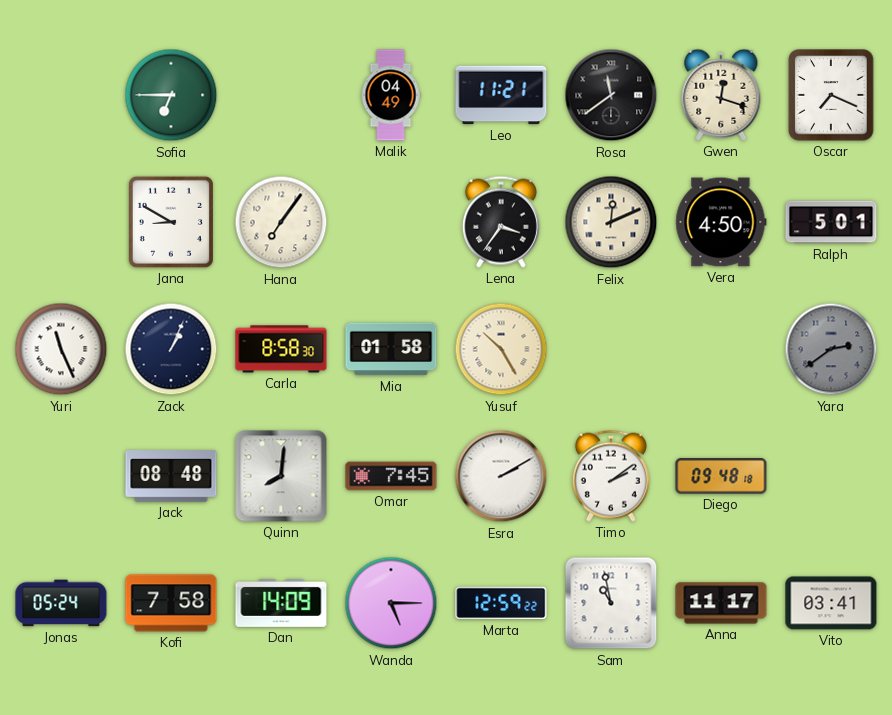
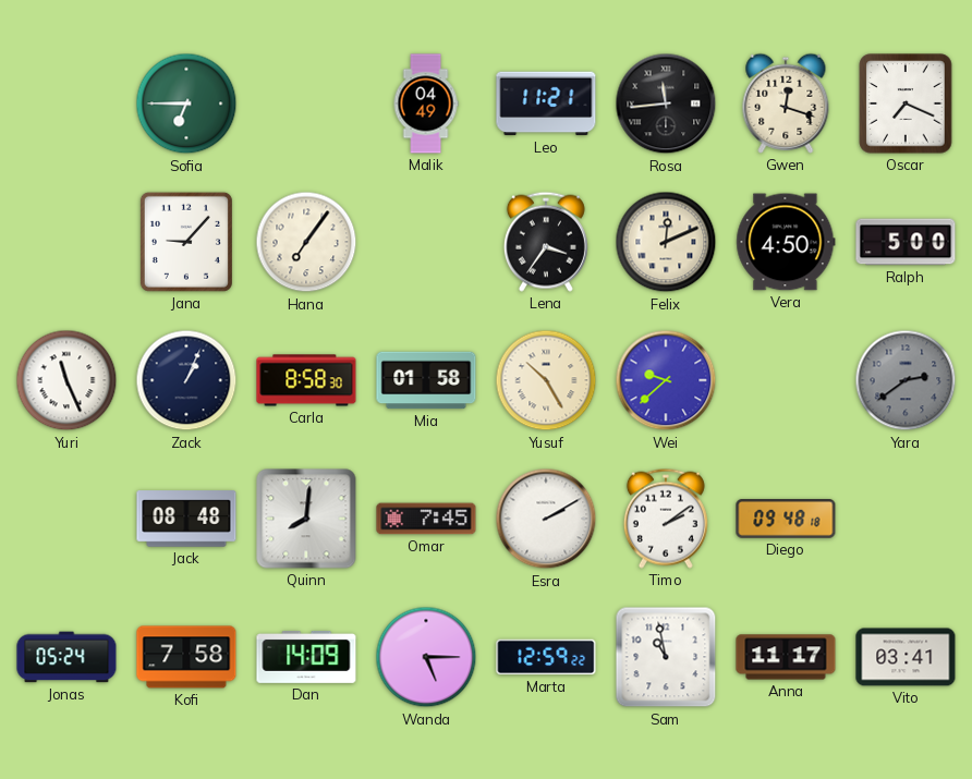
Rosa: 11:39 -> 11:44
Jana: 8:50 -> 9:07
Ralph: 5:01 -> 5:00
Wei: none -> 9:38
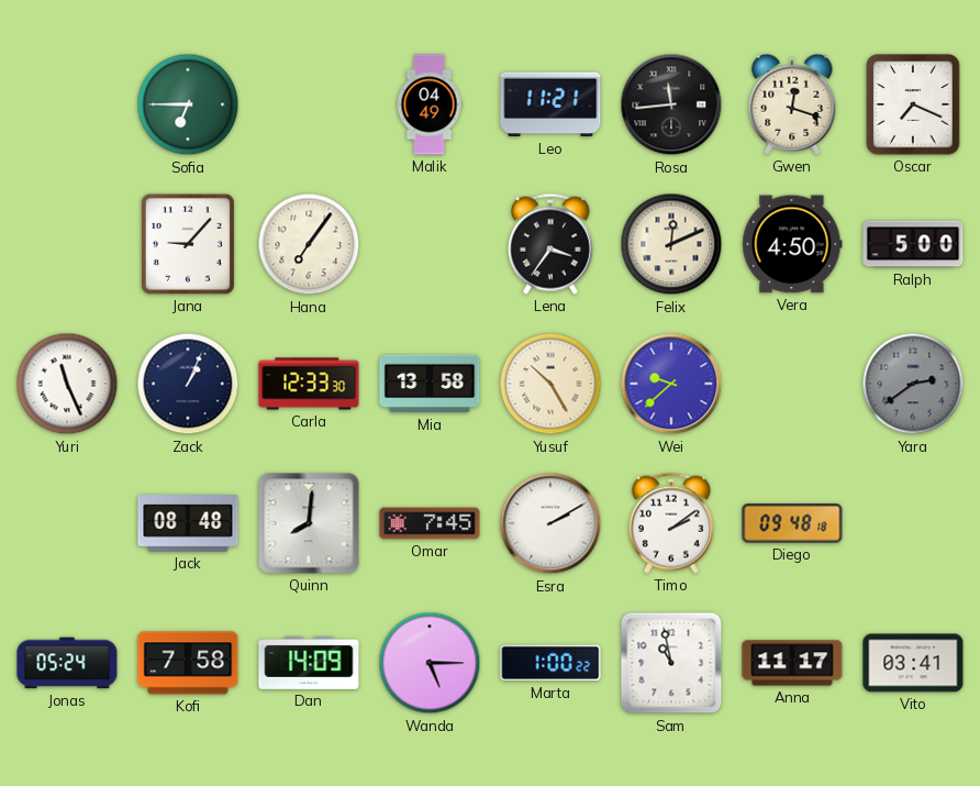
Carla: 8:58 -> 12:33
Mia: 01:58 -> 13:58
Marta: 12:59 -> 1:00
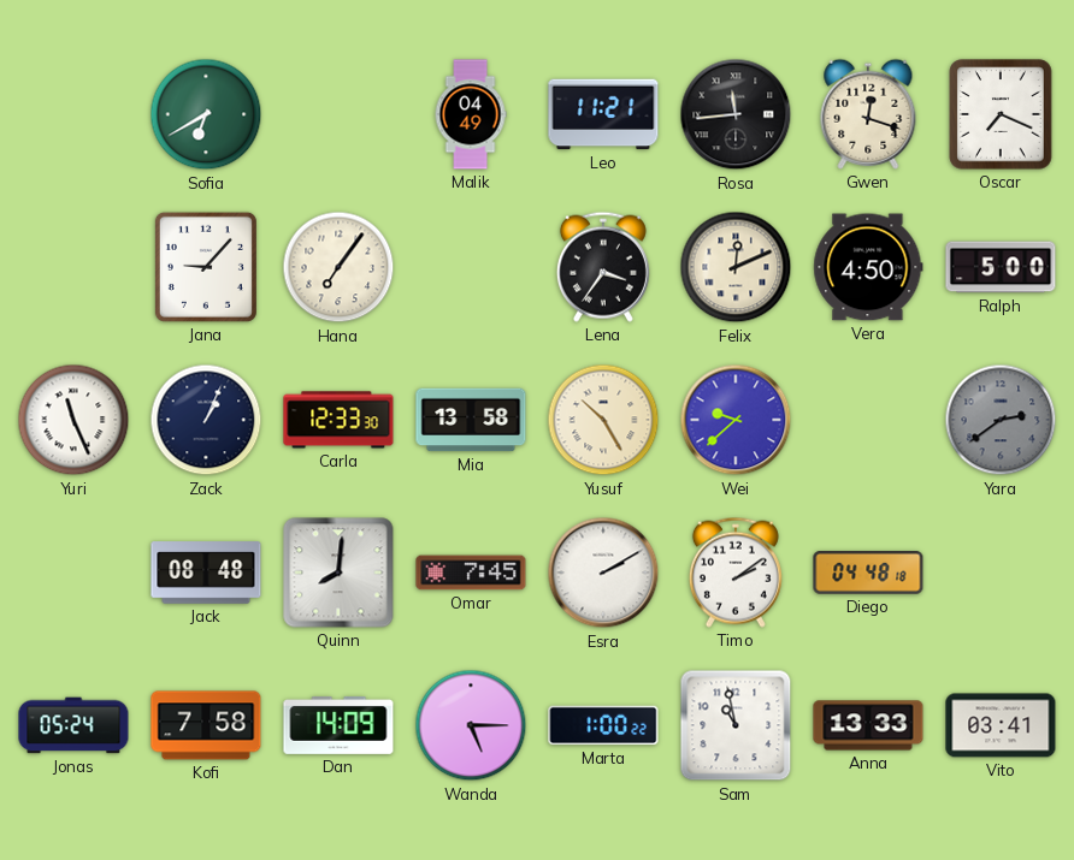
Sofia: 6:45 -> 6:40
Diego: 09:48 -> 04:48
Anna: 11:17 -> 13:33
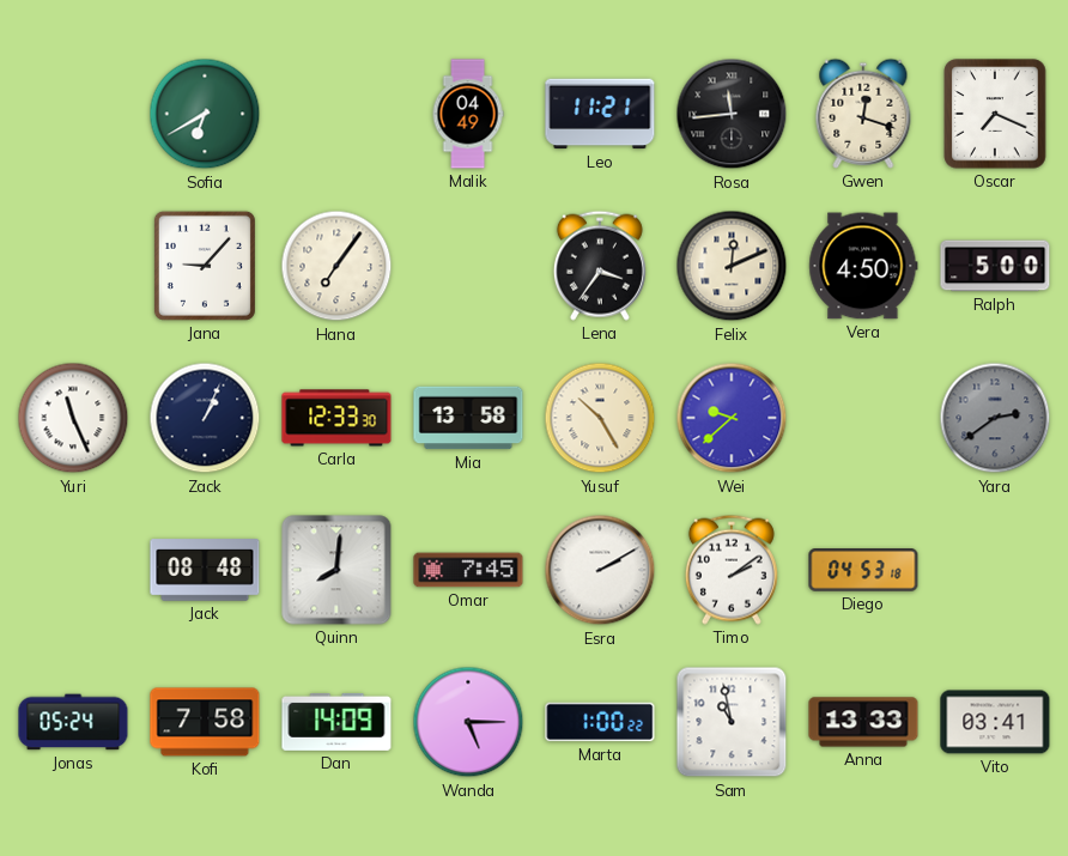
Diego: 04:48 -> 04:53
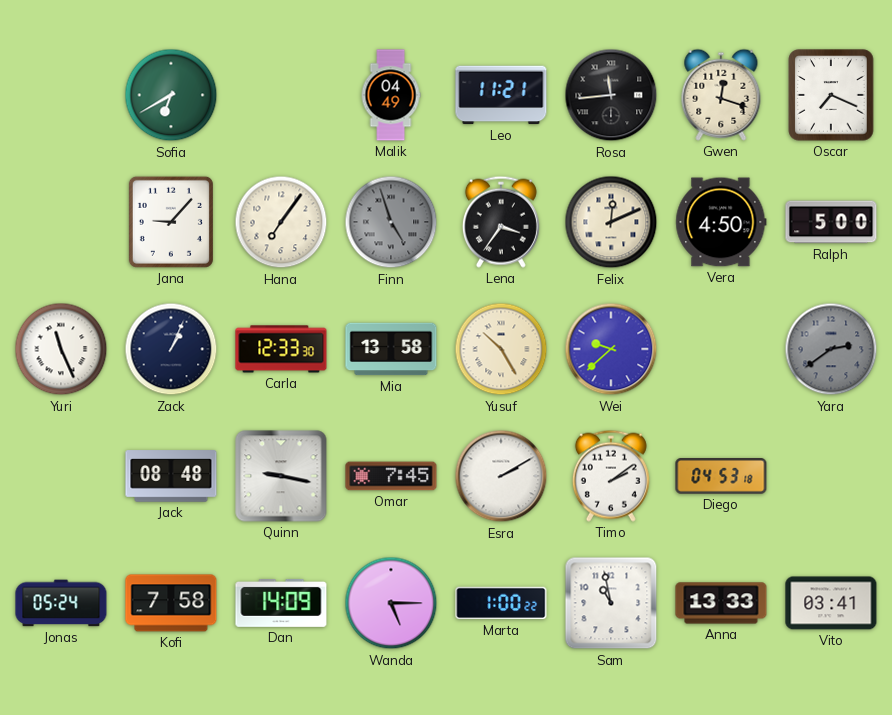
Finn: none -> 4:57
Quinn: 8:01 -> 9:17
